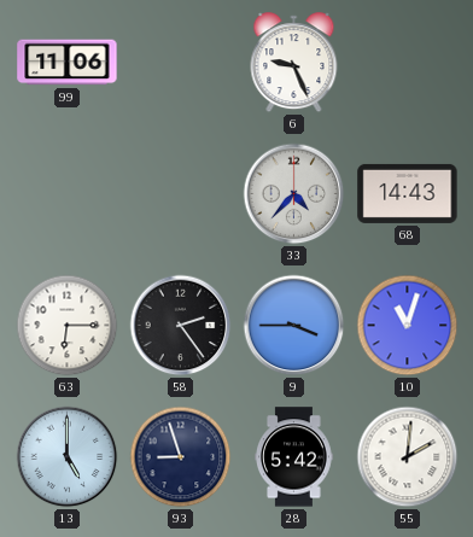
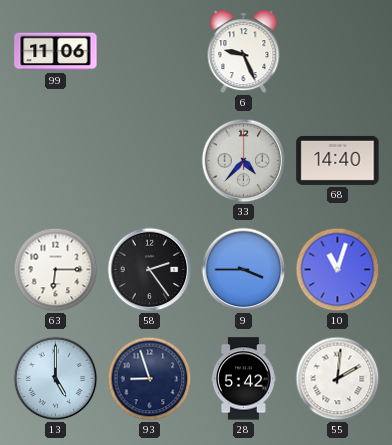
68: 14:43 -> 14:40
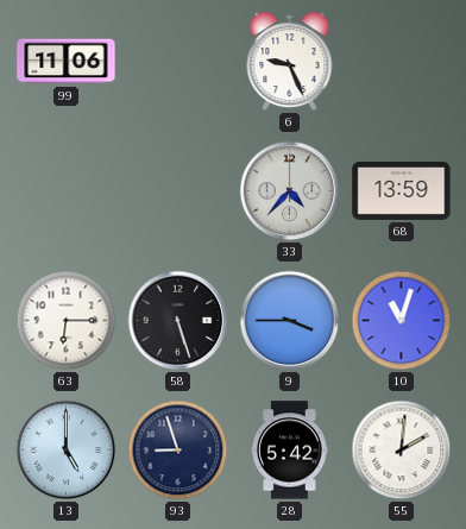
68: 14:40 -> 13:59
58: 2:24 -> 5:27
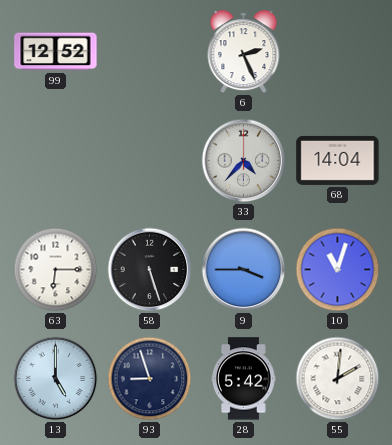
99: 11:06 -> 12:52
6: 9:26 -> 2:26
68: 13:59 -> 14:04
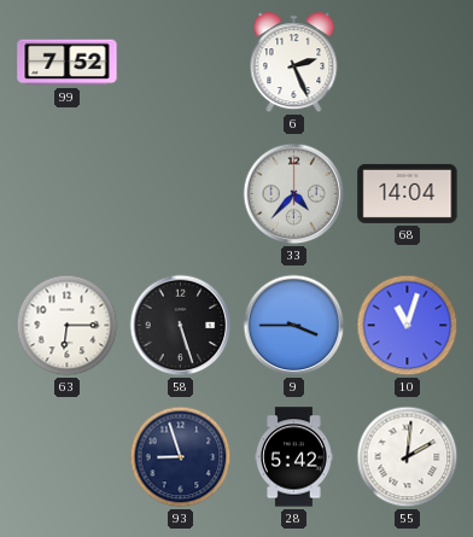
99: 12:52 -> 7:52
13: 5:00 -> none
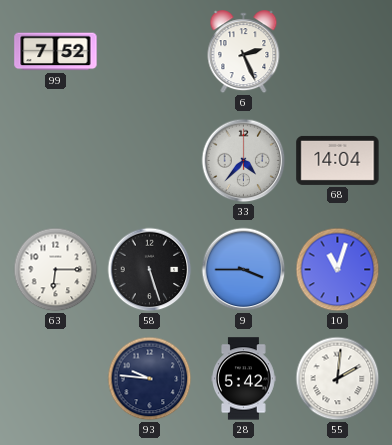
93: 8:57 -> 9:46
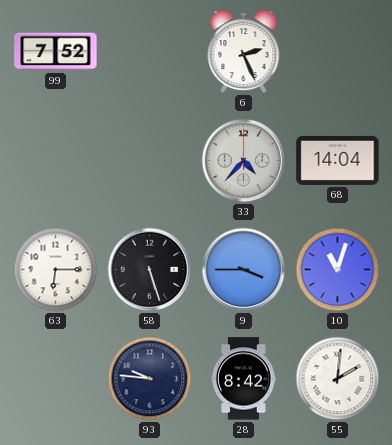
28: 5:42 -> 8:42
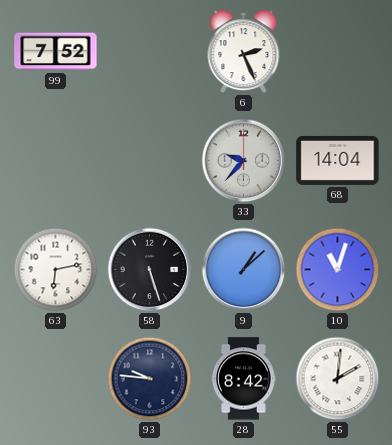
33: 4:37 -> 9:37
63: 6:15 -> 6:13
9: 3:45 -> 1:08
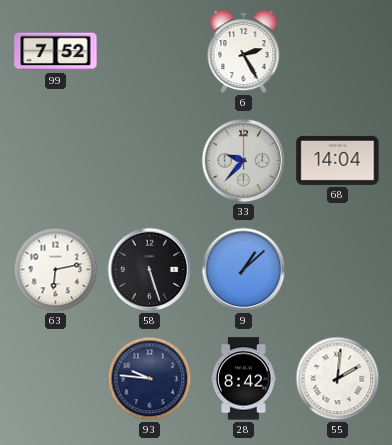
6: 2:26 -> 2:25
10: 11:03 -> none
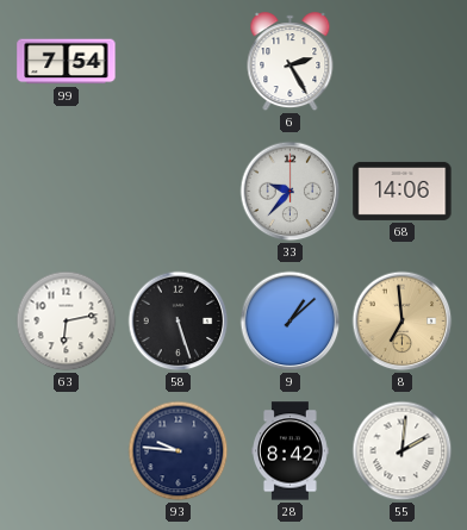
99: 7:52 -> 7:54
68: 14:04 -> 14:06
8: none -> 6:59
